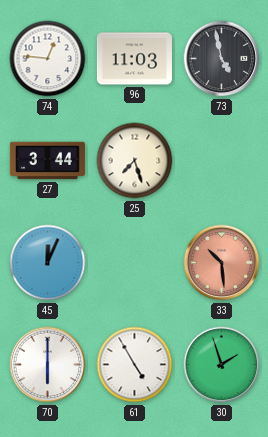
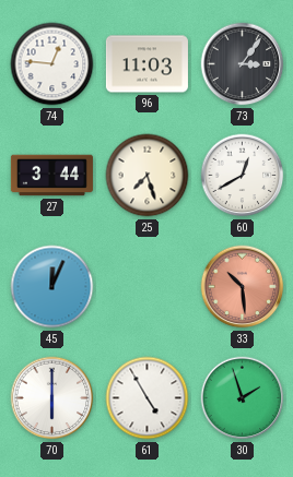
73: 4:58 -> 3:06
60: none -> 12:40
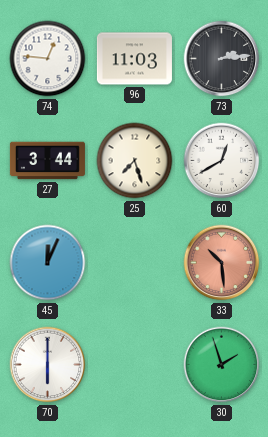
73: 3:06 -> 2:14
61: 4:55 -> none
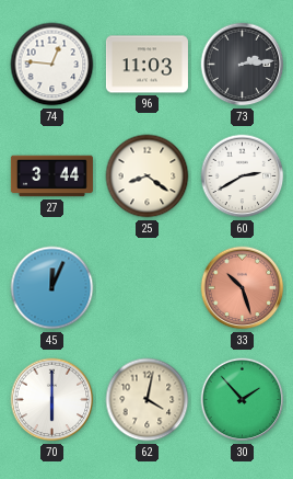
25: 7:27 -> 8:21
60: 12:40 -> 2:40
33: 10:29 -> 10:27
62: none -> 4:02
30: 1:57 -> 1:53
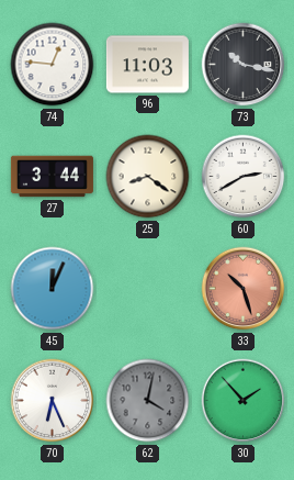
73: 2:14 -> 10:17
70: 6:00 -> 6:26
62 dial: cream -> grey
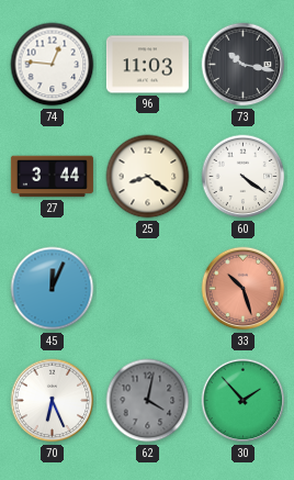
60: 2:40 -> 4:21
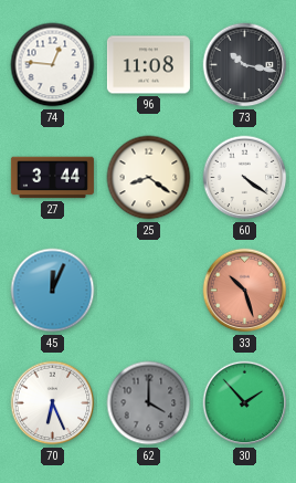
96: 11:03 -> 11:08
62: 4:02 -> 4:00
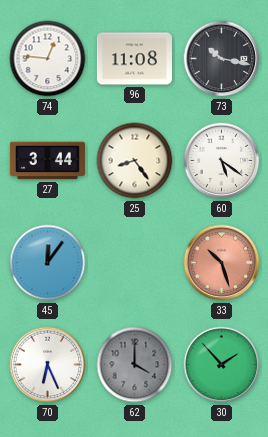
25: 8:21 -> 8:24
60: 4:21 -> 5:21
45: 12:04 -> 12:06
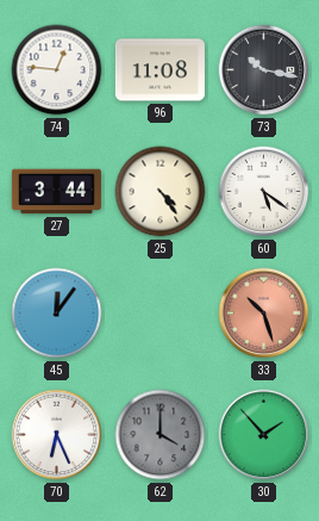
25: 8:24 -> 4:24
